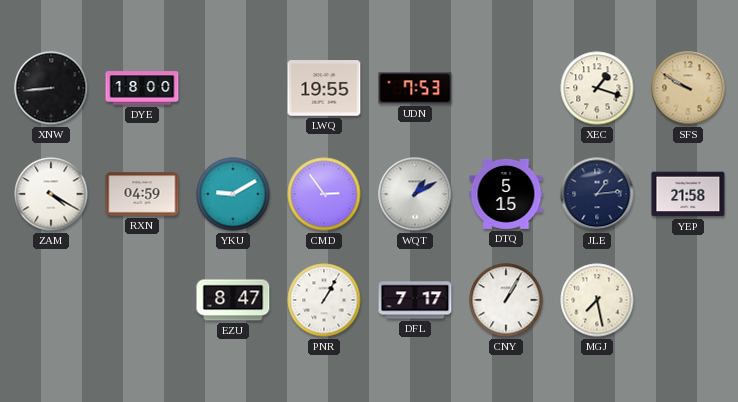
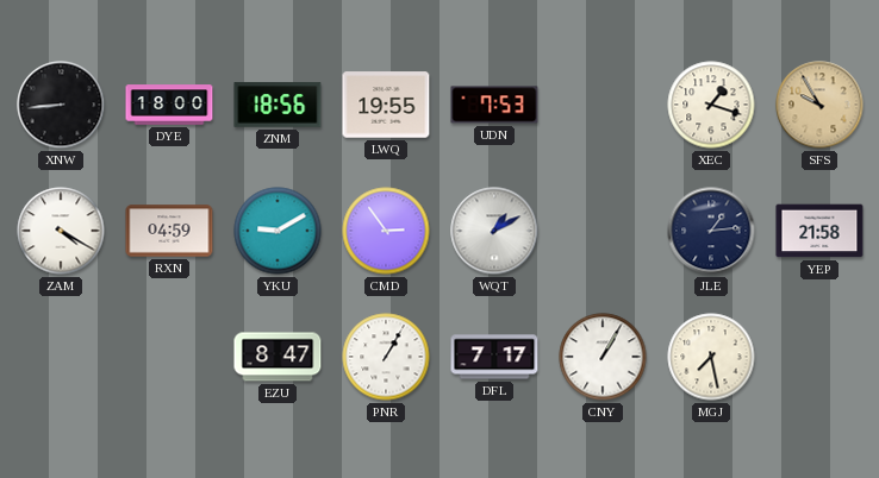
ZNM: none -> 18:56
SFS: 9:50 -> 9:55
DTQ: 5:15 -> none
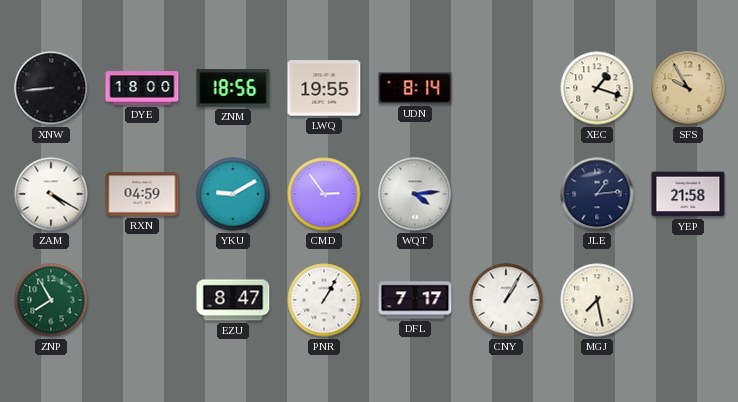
UDN: 7:53 -> 8:14
WQT: 1:10 -> 4:14
ZNP: none -> 7:55
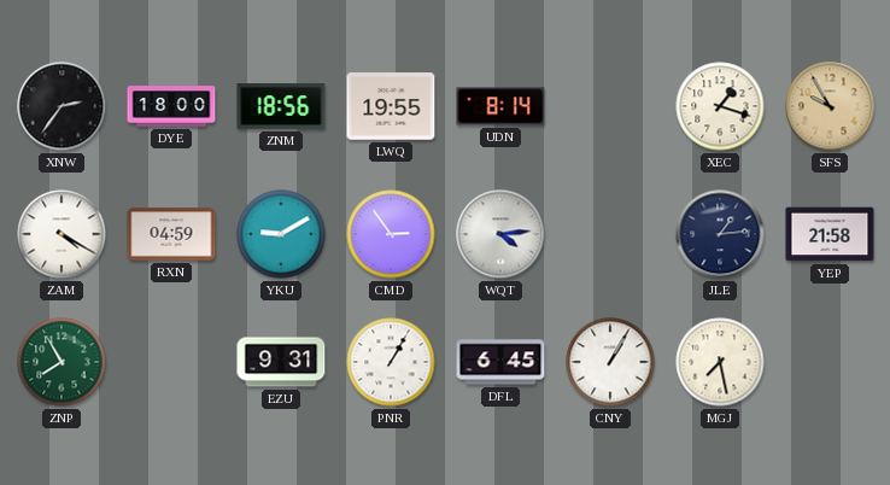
XNW: 8:44 -> 2:36
EZU: 8:47 -> 9:31
DFL: 7:17 -> 6:45
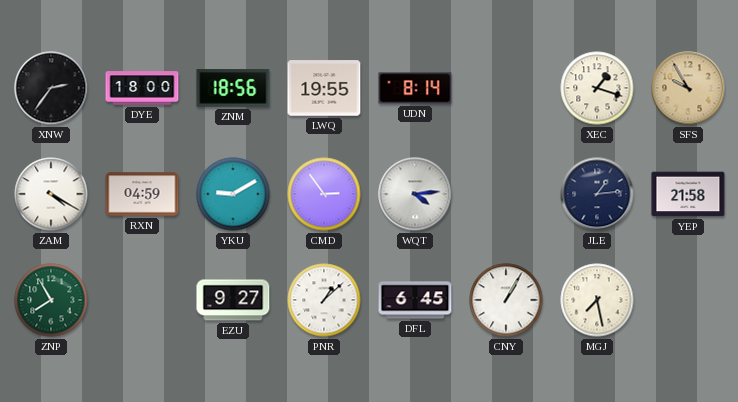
EZU: 9:31 -> 9:27
PNR: 1:05 -> 1:08
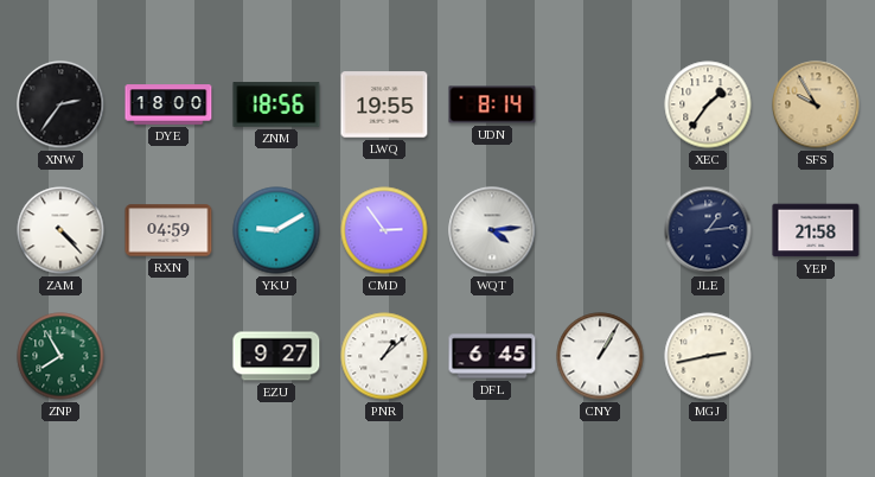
XEC: 1:18 -> 1:36
ZAM: 4:20 -> 4:23
MGJ: 7:28 -> 2:43
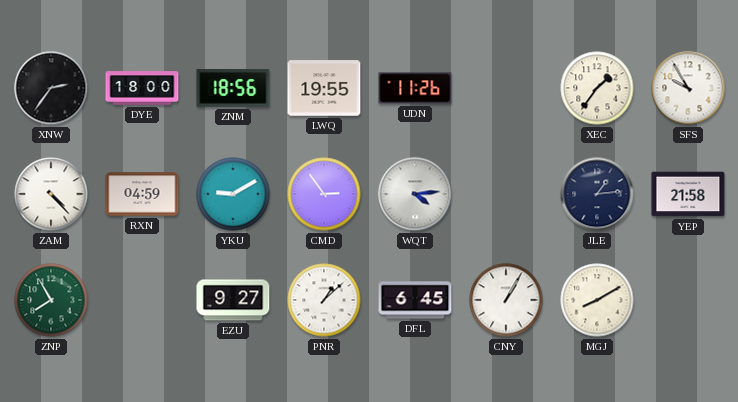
UDN: 8:14 -> 11:26
SFS dial: champagne -> white
MGJ: 2:43 -> 8:10
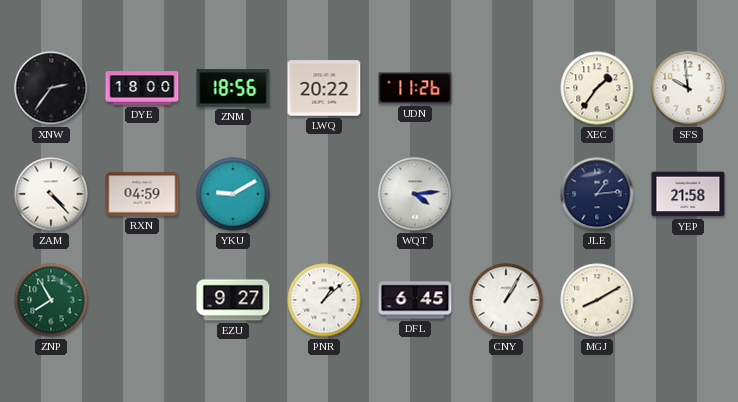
LWQ: 19:55 -> 20:22
SFS: 9:55 -> 9:59
CMD: 2:54 -> none
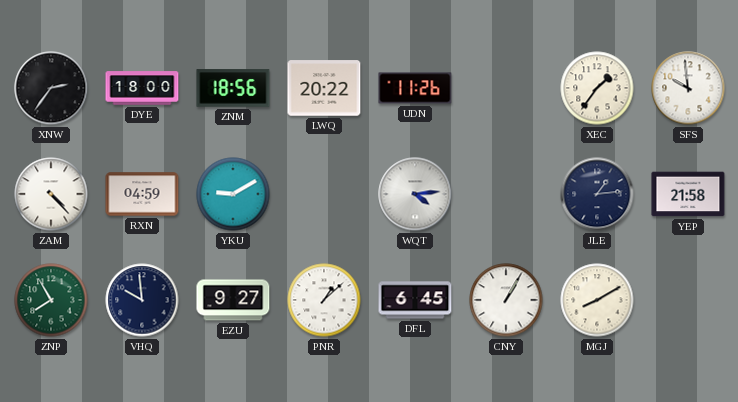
VHQ: none -> 9:59
